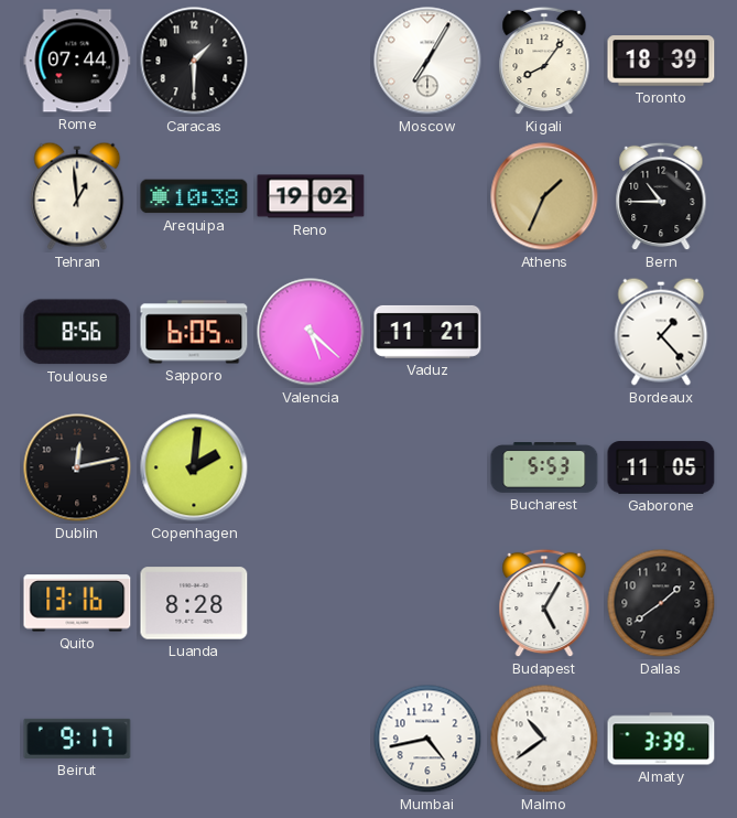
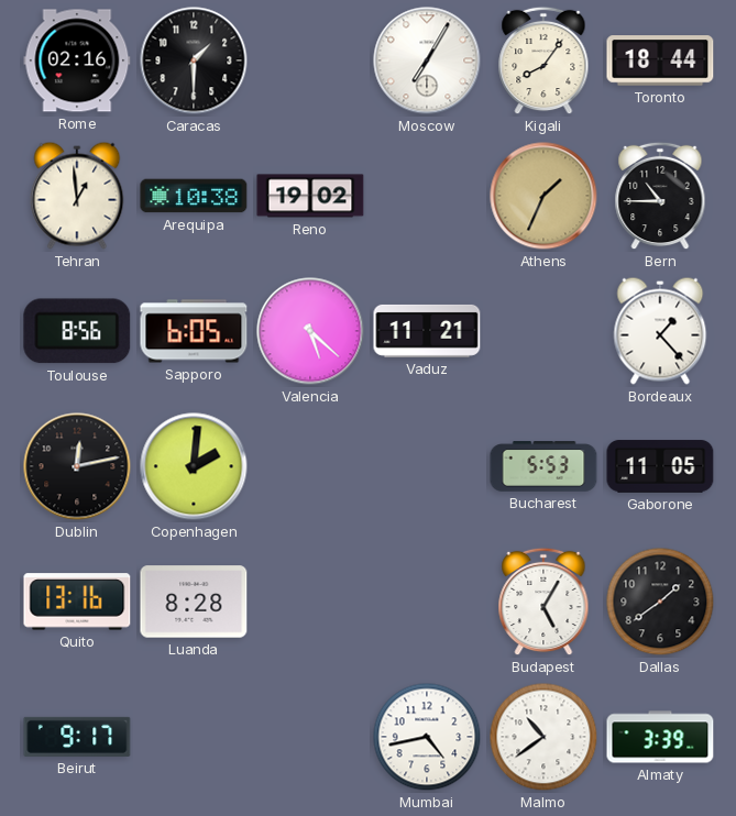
Rome: 07:44 -> 02:16
Toronto: 18:39 -> 18:44
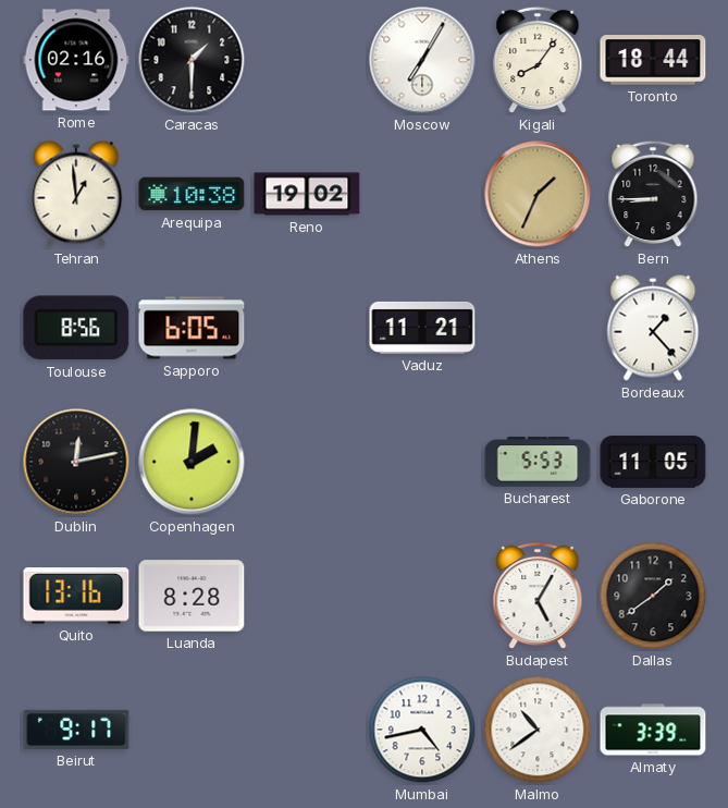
Bern: 10:45 -> 8:45
Valencia: 5:22 -> none
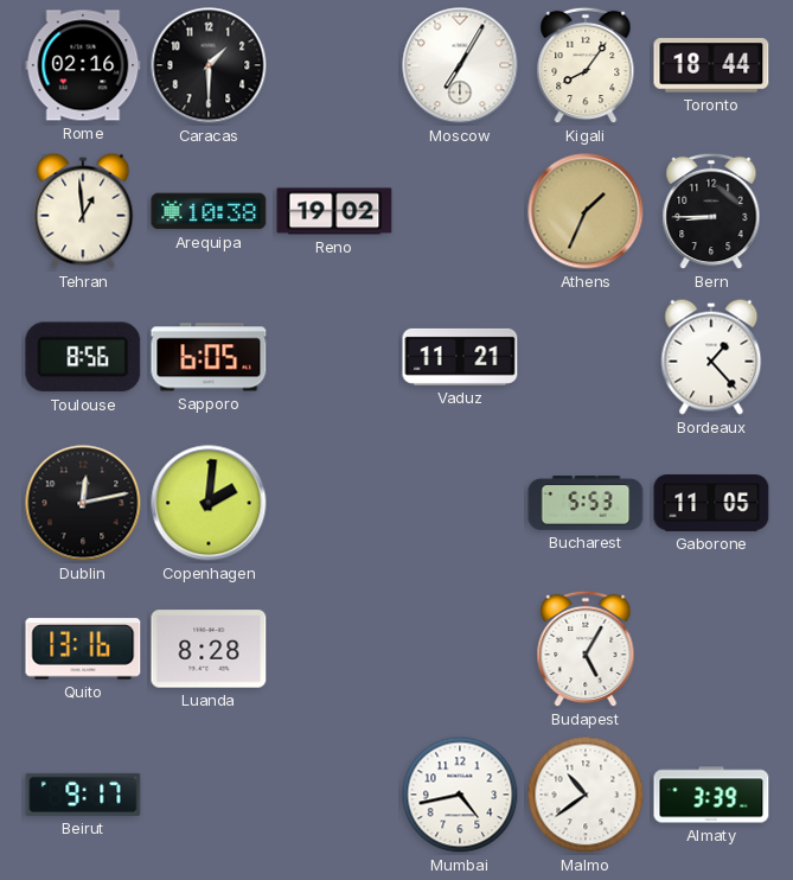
Dallas: 1:39 -> none
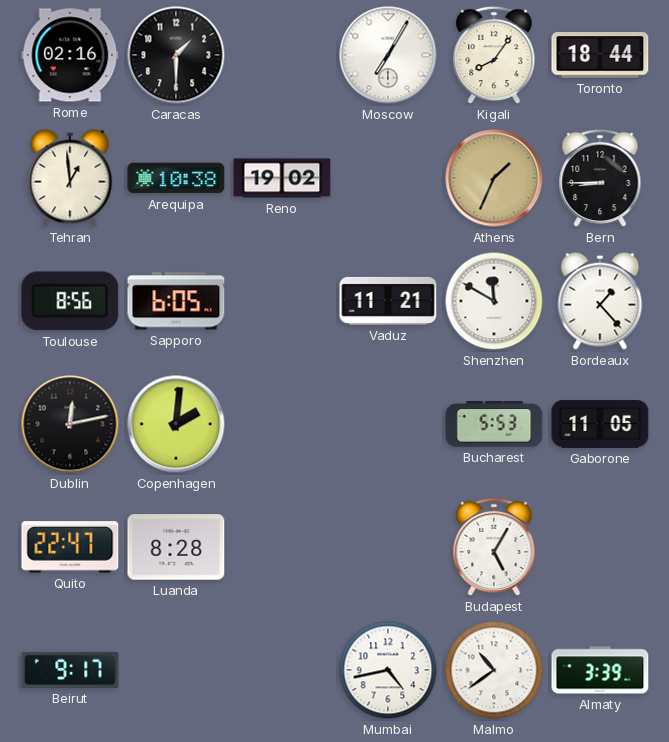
Shenzhen: none -> 11:50
Quito: 13:16 -> 22:47
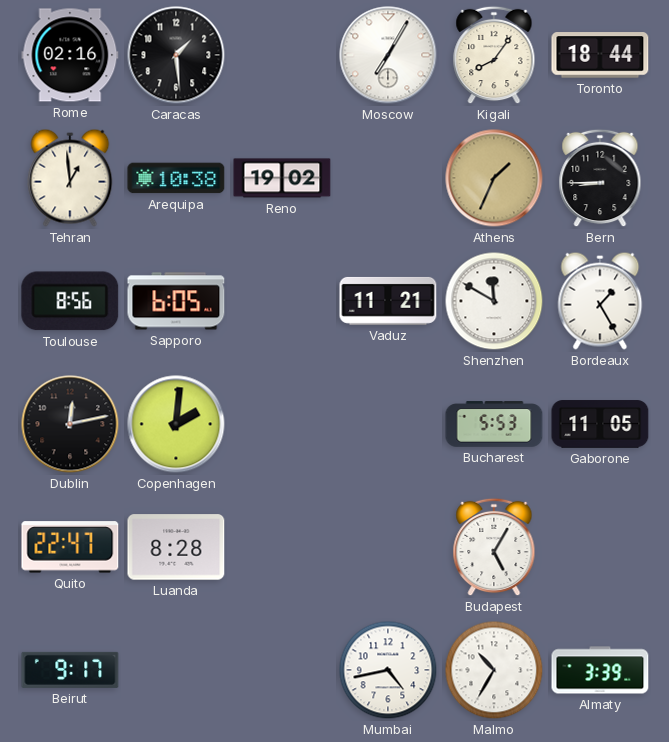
Caracas: 1:30 -> 1:29
Bordeaux: 1:23 -> 1:25
Malmo: 10:39 -> 10:35
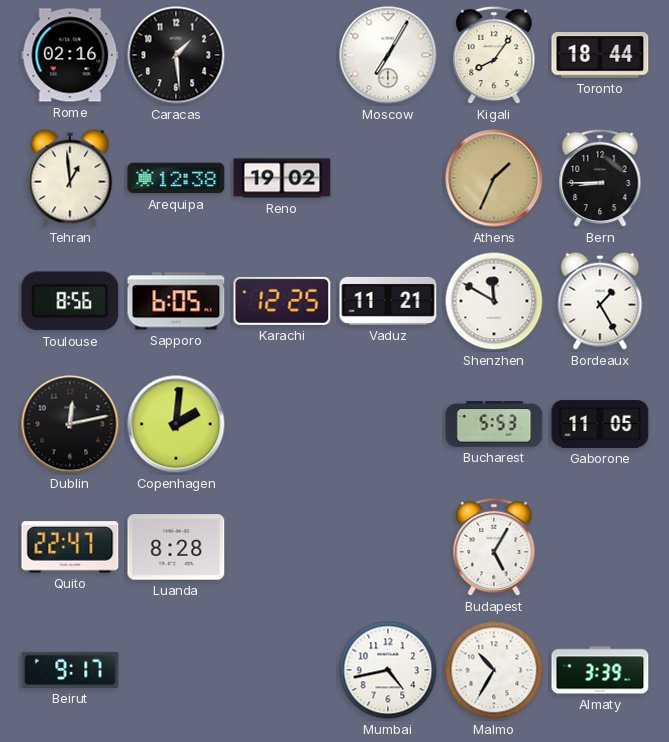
Arequipa: 10:38 -> 12:38
Karachi: none -> 12:25
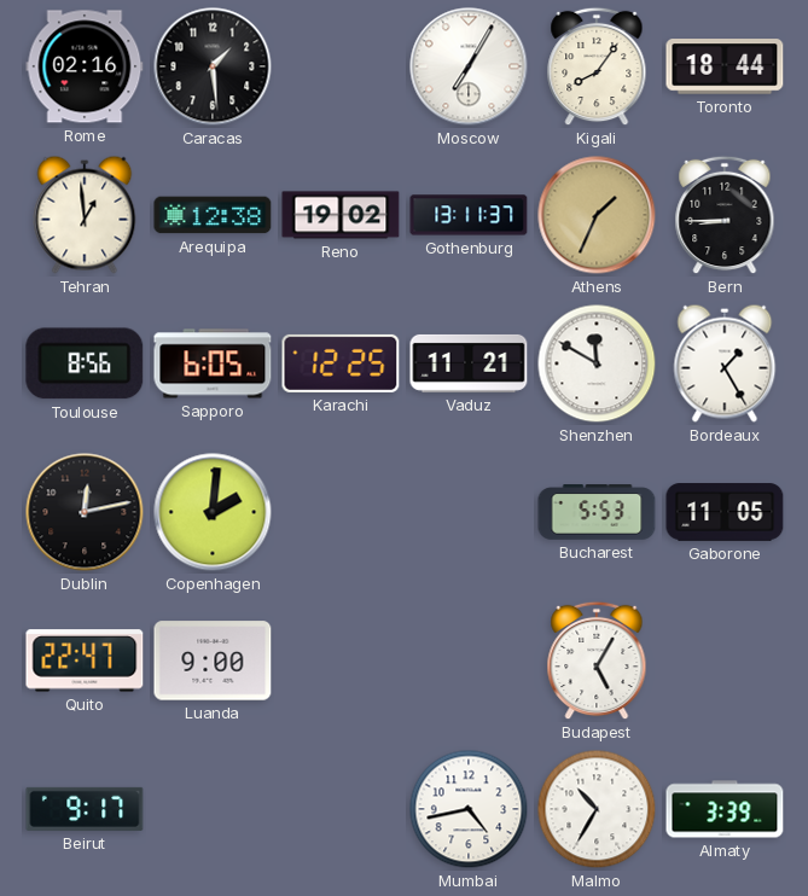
Gothenburg: none -> 13:11
Luanda: 8:28 -> 9:00
